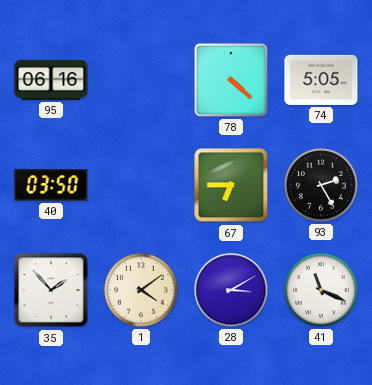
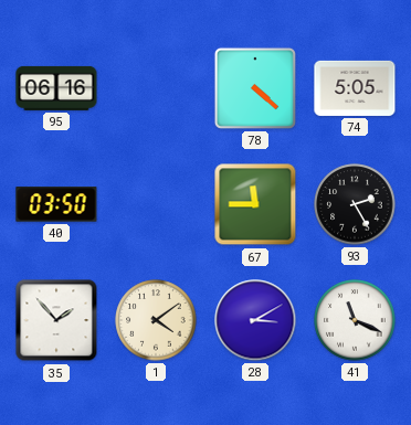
67: 6:45 -> 11:45
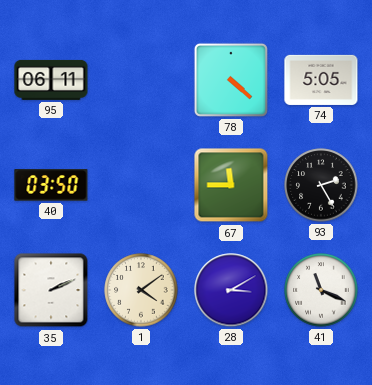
95: 06:16 -> 06:11
35: 1:53 -> 2:11
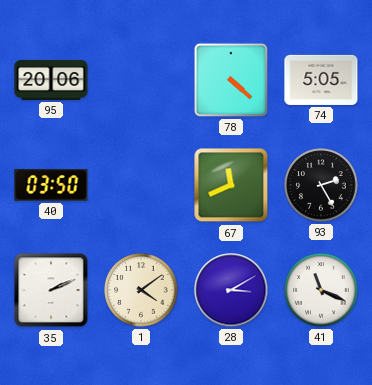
95: 06:11 -> 20:06
67: 11:45 -> 11:41
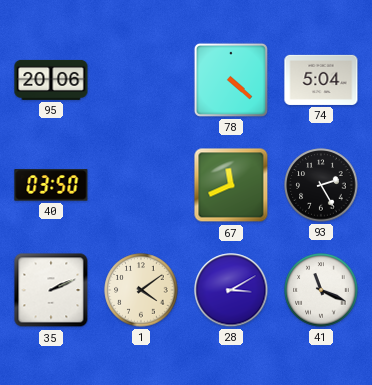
74: 5:05 -> 5:04
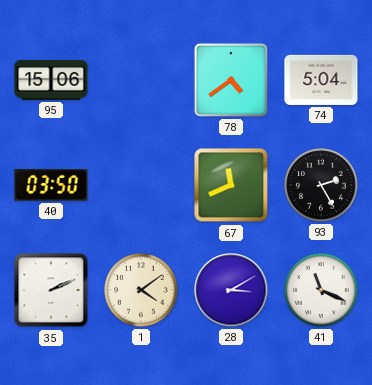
95: 20:06 -> 15:06
78: 4:22 -> 4:39
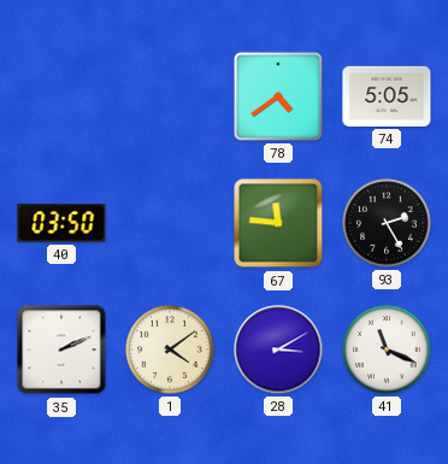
95: 15:06 -> none
74: 5:04 -> 5:05
67: 11:41 -> 11:46
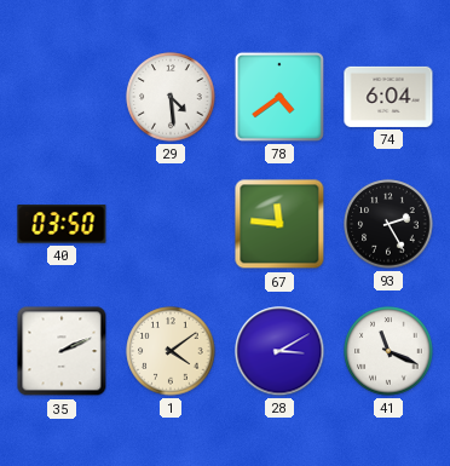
29: none -> 4:29
74: 5:05 -> 6:04
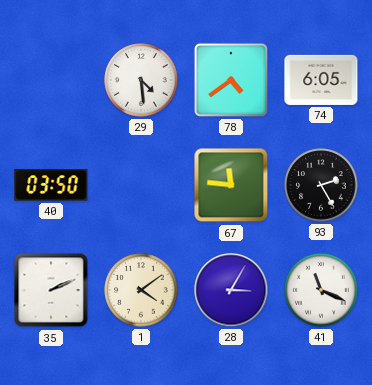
74: 6:04 -> 6:05
28: 3:10 -> 3:05
